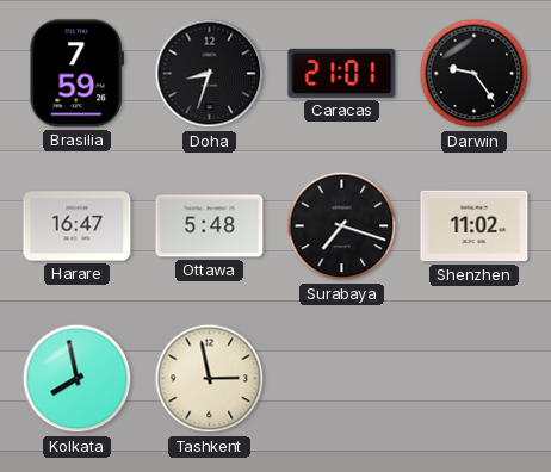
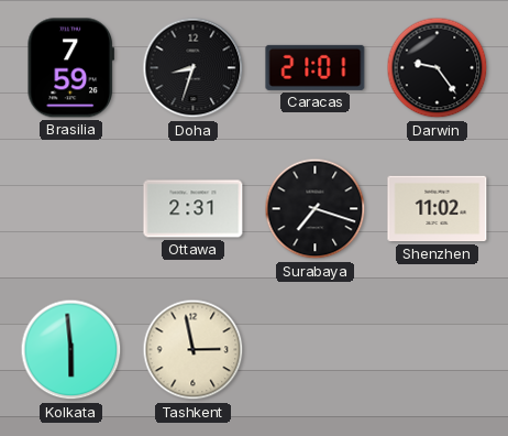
Harare: 16:47 -> none
Ottawa: 5:48 -> 2:31
Kolkata: 7:58 -> 5:59
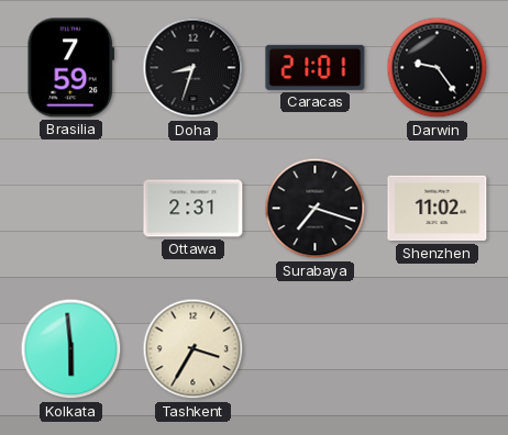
Tashkent: 2:58 -> 3:35
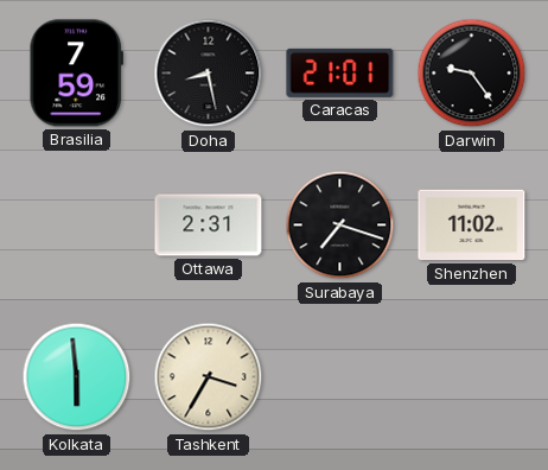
Doha: 8:33 -> 8:28
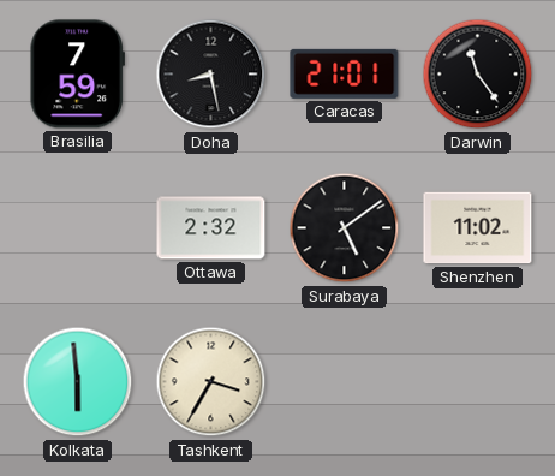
Darwin: 9:24 -> 11:24
Ottawa: 2:31 -> 2:32
Surabaya: 7:18 -> 5:09
